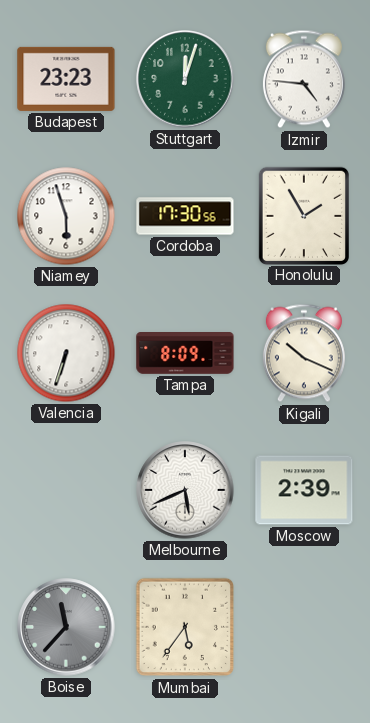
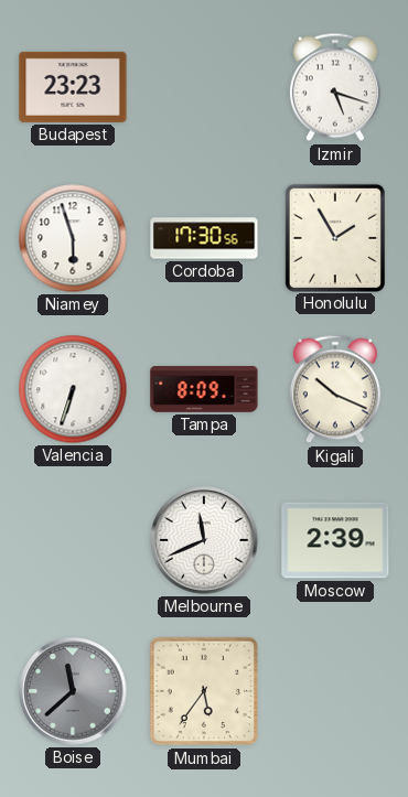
Stuttgart: 12:03 -> none
Izmir: 4:46 -> 5:18
Melbourne: 5:41 -> 11:41
Boise: 11:37 -> 11:38
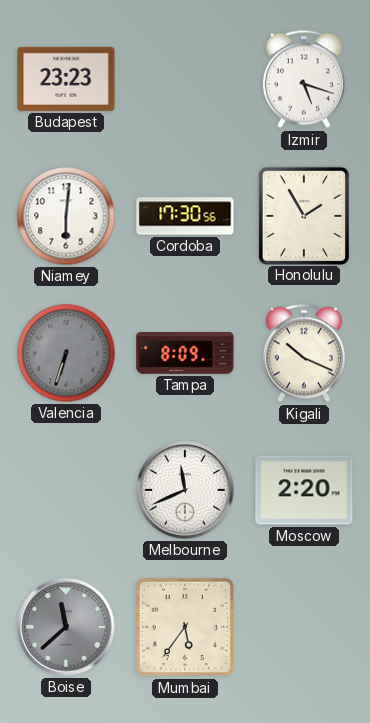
Niamey: 5:57 -> 6:01
Valencia dial: white -> grey
Moscow: 2:39 -> 2:20
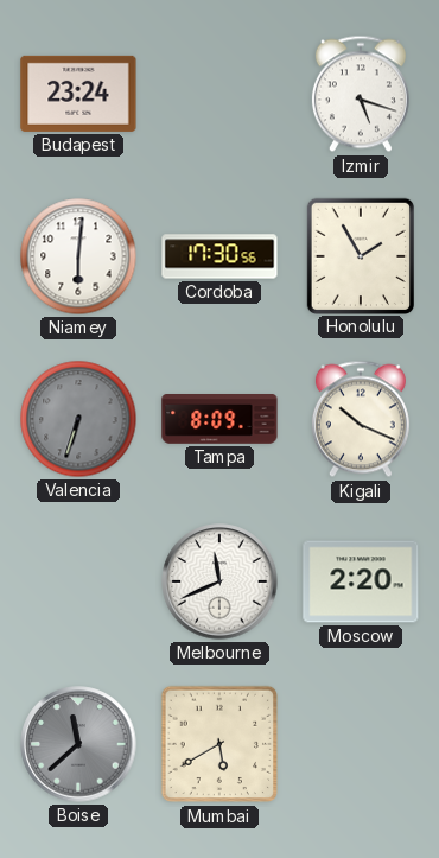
Budapest: 23:23 -> 23:24
Mumbai: 5:36 -> 5:40
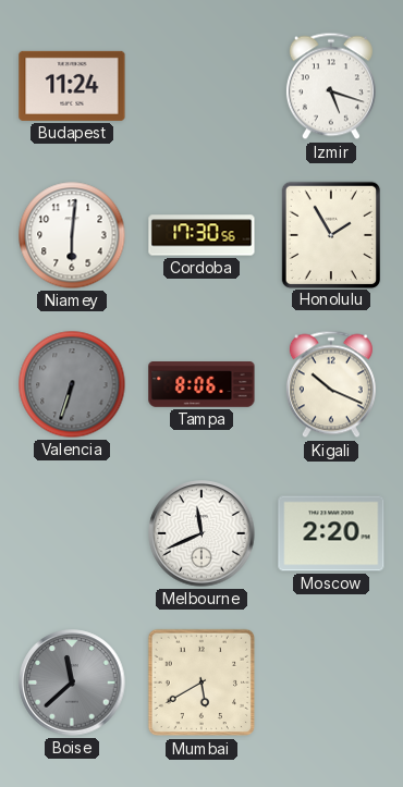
Budapest: 23:24 -> 11:24
Tampa: 8:09 -> 8:06
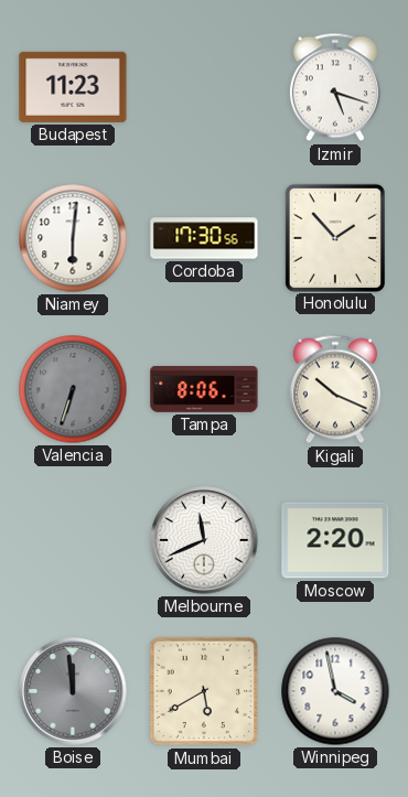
Budapest: 11:24 -> 11:23
Honolulu: 1:55 -> 1:53
Boise: 11:38 -> 11:59
Winnipeg: none -> 3:58
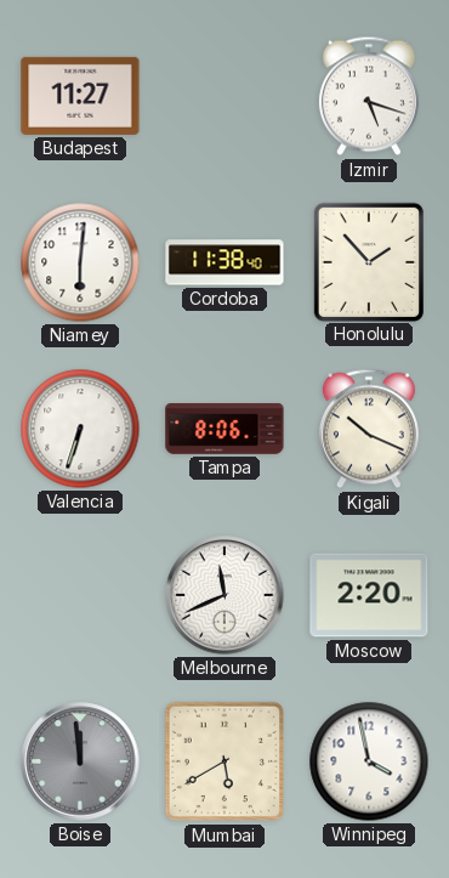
Budapest: 11:23 -> 11:27
Cordoba: 17:30 -> 11:38
Valencia dial: grey -> white
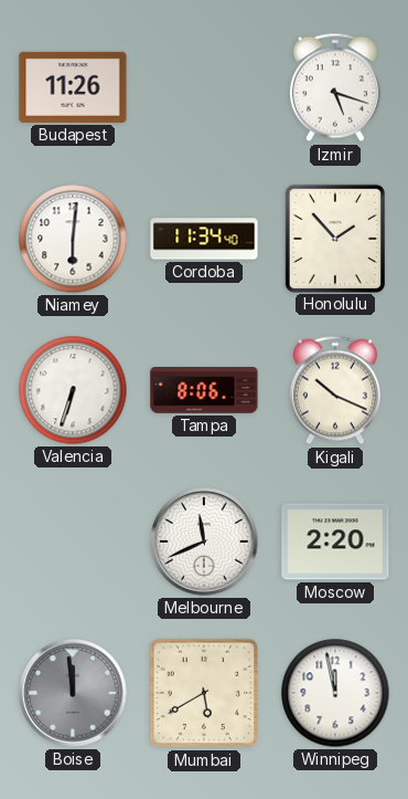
Budapest: 11:27 -> 11:26
Cordoba: 11:38 -> 11:34
Winnipeg: 3:58 -> 11:58
